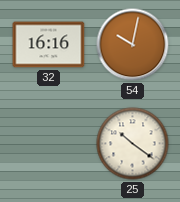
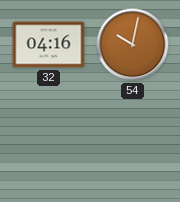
32: 16:16 -> 04:16
25: 10:21 -> none
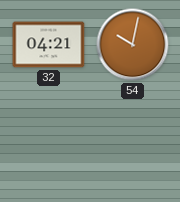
32: 04:16 -> 04:21
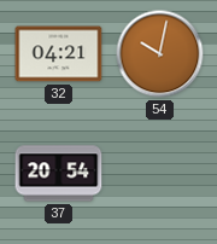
37: none -> 20:54
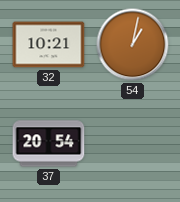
32: 04:21 -> 10:21
54: 10:02 -> 1:02
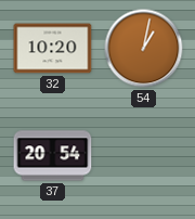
32: 10:21 -> 10:20
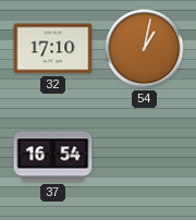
32: 10:20 -> 17:10
37: 20:54 -> 16:54
